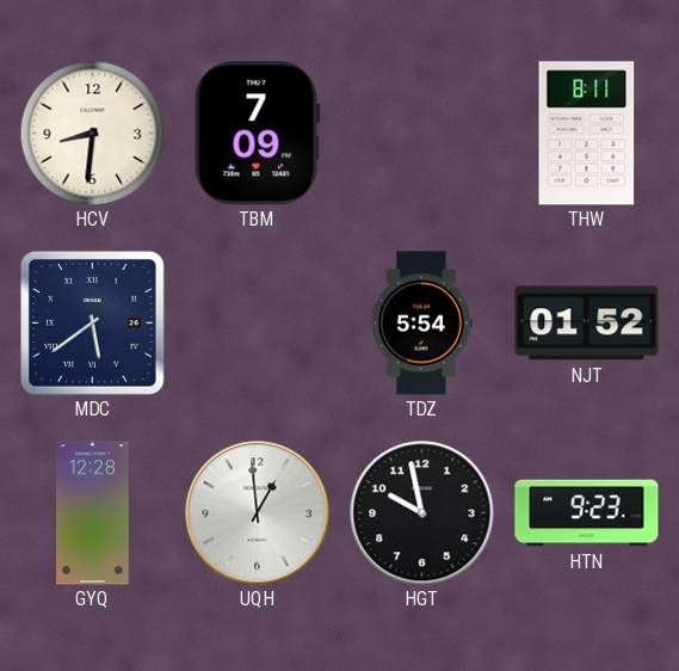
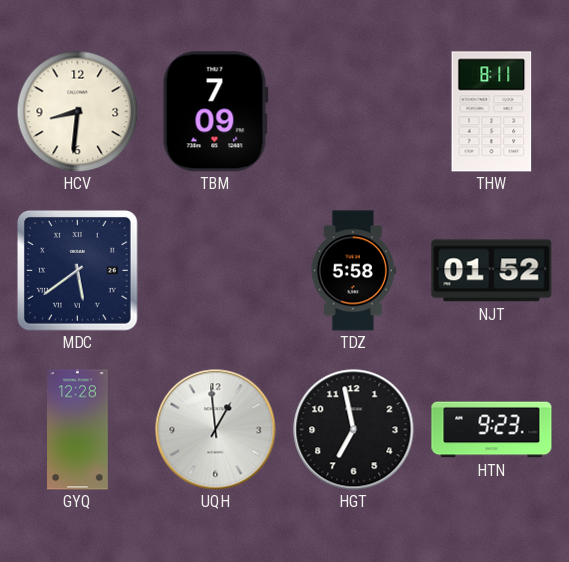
TDZ: 5:54 -> 5:58
HGT: 9:58 -> 6:58
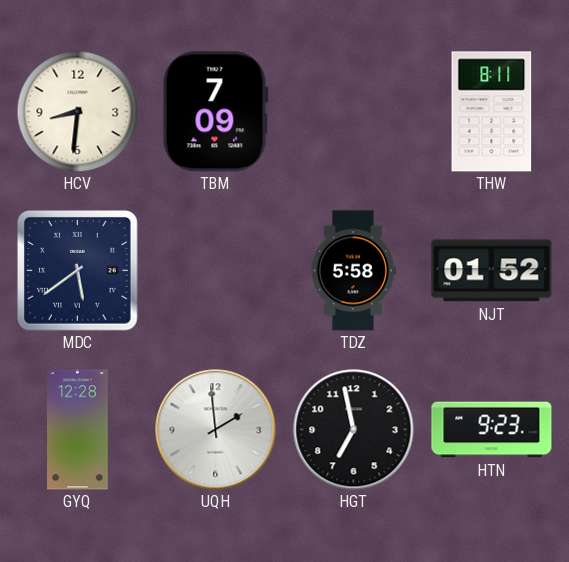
UQH: 12:59 -> 1:59
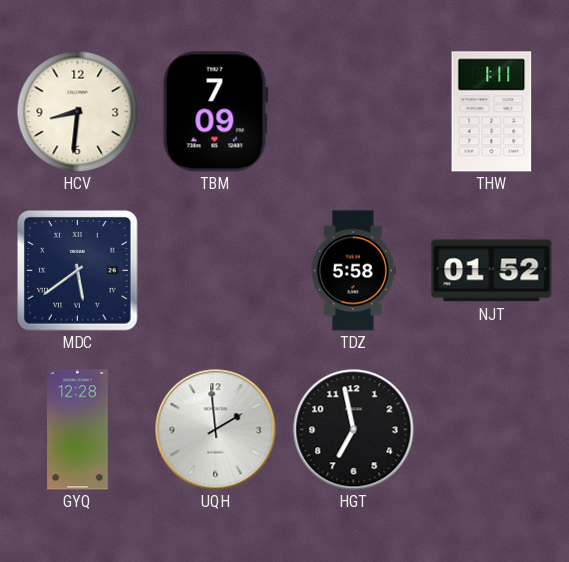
THW: 8:11 -> 1:11
HTN: 9:23 -> none
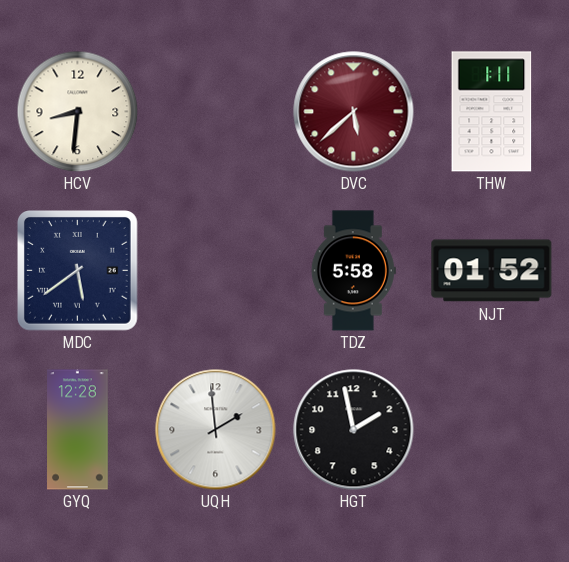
TBM: 7:09 -> none
DVC: none -> 5:38
HGT: 6:58 -> 1:58
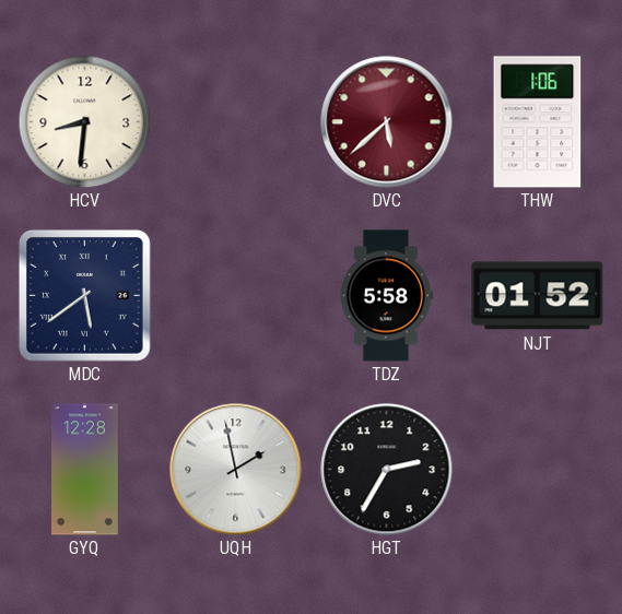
THW: 1:11 -> 1:06
UQH: 1:59 -> 1:58
HGT: 1:58 -> 2:35
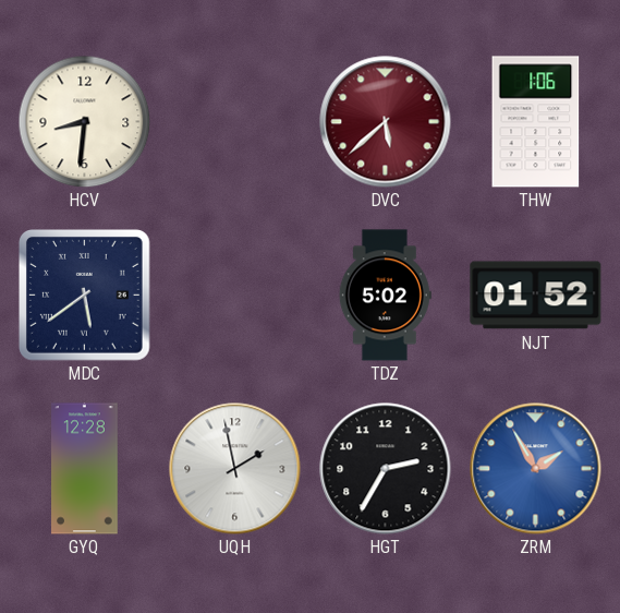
TDZ: 5:58 -> 5:02
ZRM: none -> 1:55
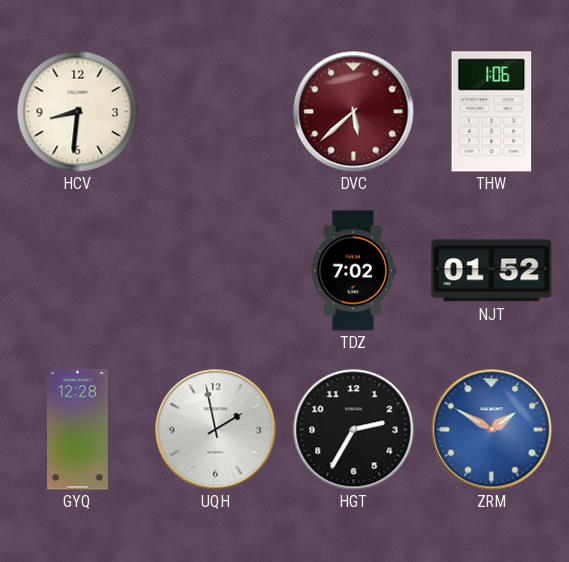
MDC: 5:39 -> none
TDZ: 5:02 -> 7:02
ZRM: 1:55 -> 1:50
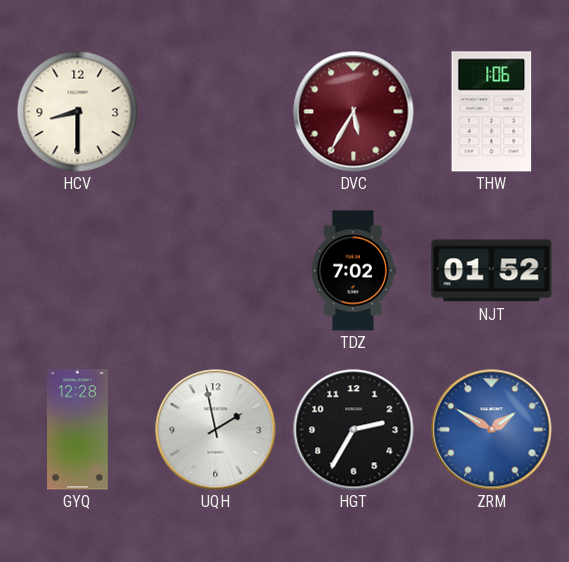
HCV: 8:31 -> 8:30
DVC: 5:38 -> 5:35
